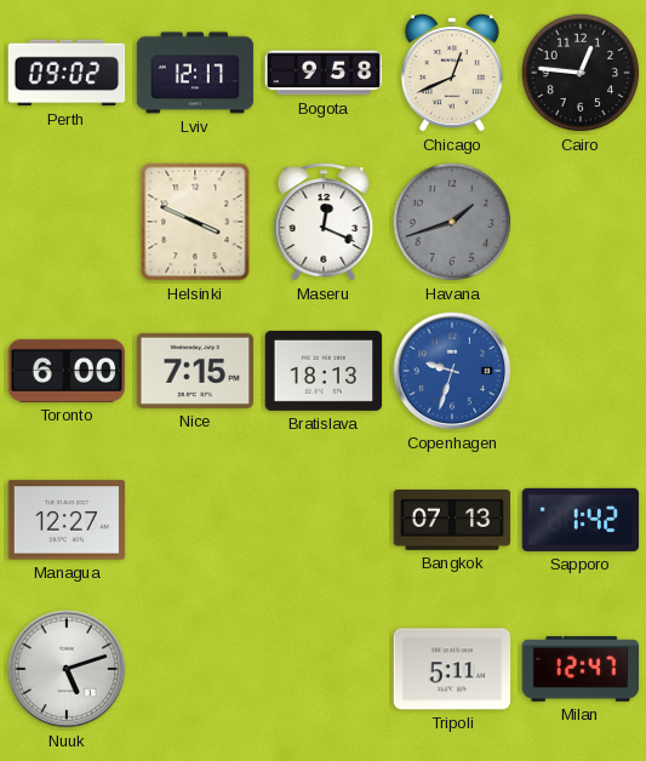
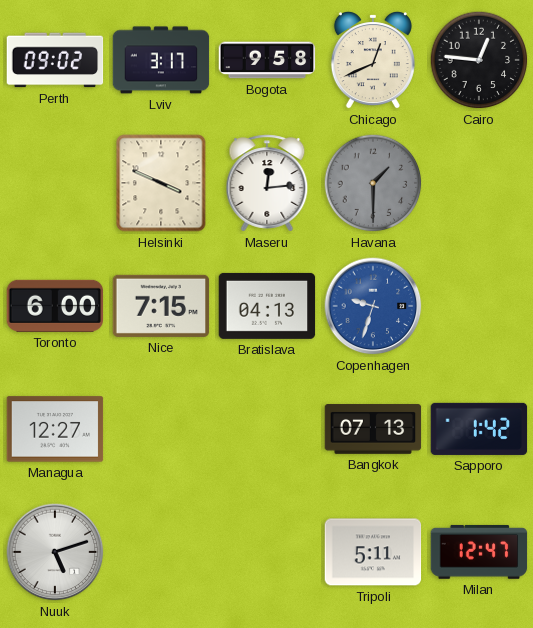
Lviv: 12:17 -> 3:17
Maseru: 12:19 -> 12:14
Havana: 1:42 -> 1:30
Bratislava: 18:13 -> 04:13
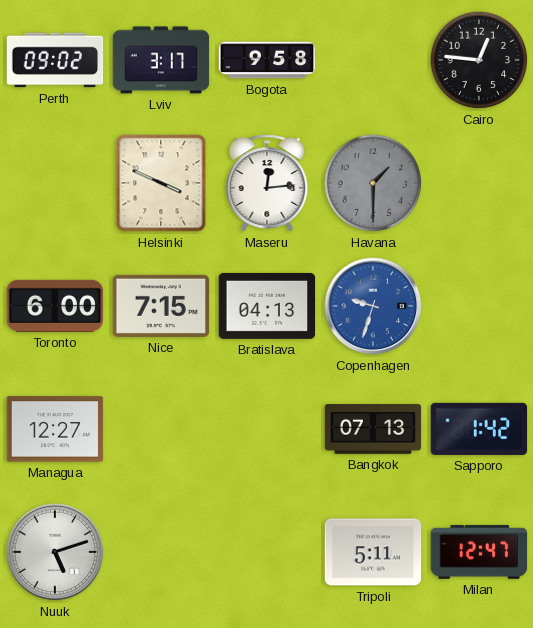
Chicago: 12:41 -> none
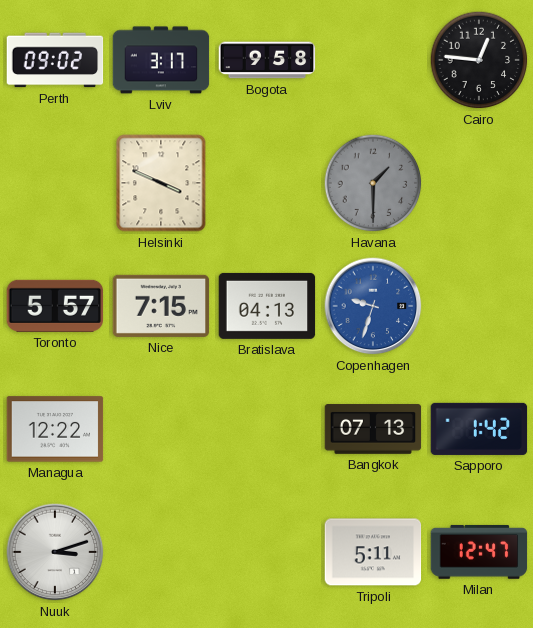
Maseru: 12:14 -> none
Toronto: 6:00 -> 5:57
Managua: 12:27 -> 12:22
Nuuk: 5:12 -> 3:12
